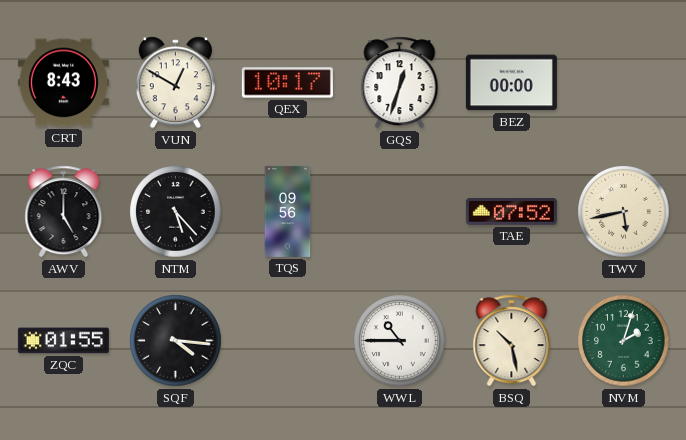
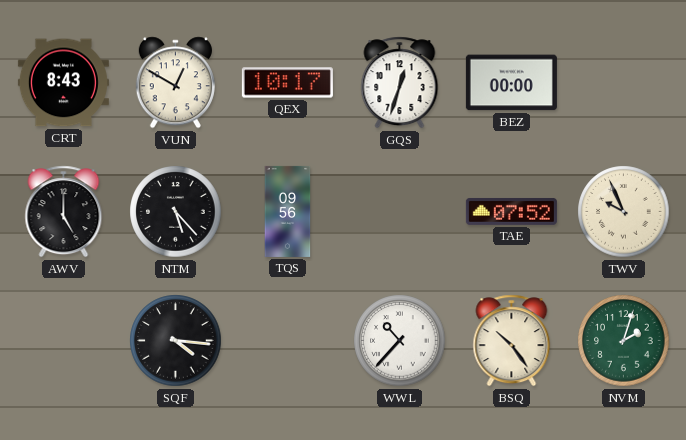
TWV: 5:43 -> 9:56
ZQC: 01:55 -> none
WWL: 10:45 -> 10:37
BSQ: 10:28 -> 10:24
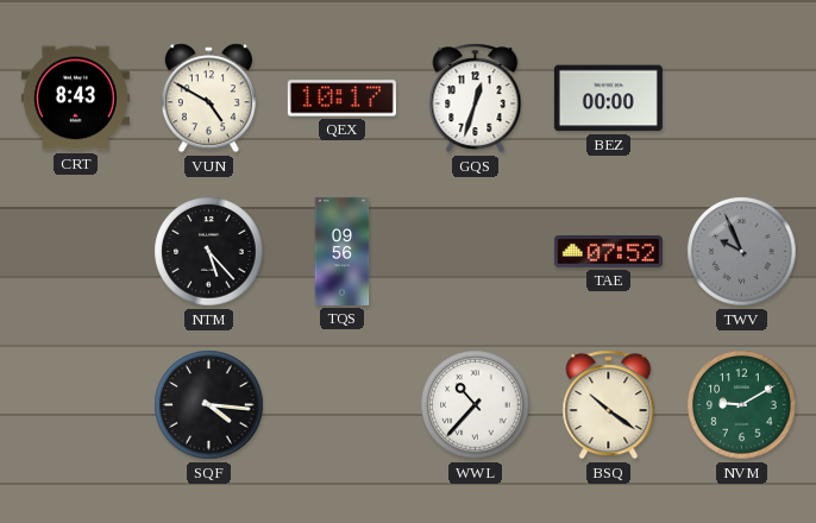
VUN: 12:50 -> 4:50
AWV: 5:00 -> none
TWV dial: cream -> grey
BSQ: 10:24 -> 10:21
NVM: 2:03 -> 9:10
